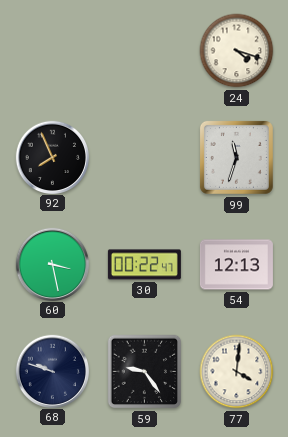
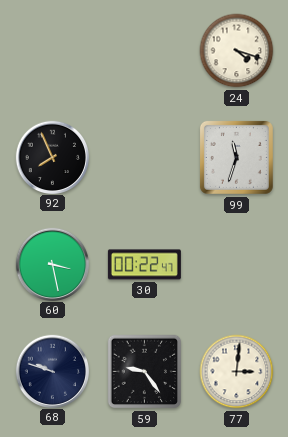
54: 12:13 -> none
77: 4:01 -> 3:01
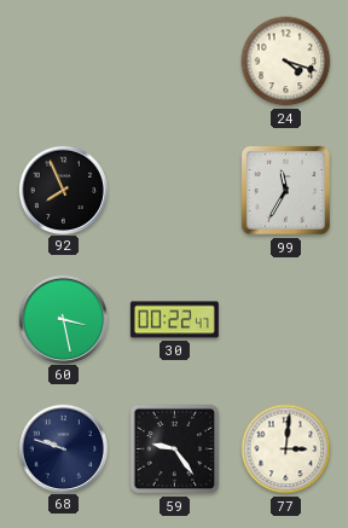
99: 11:33 -> 11:35
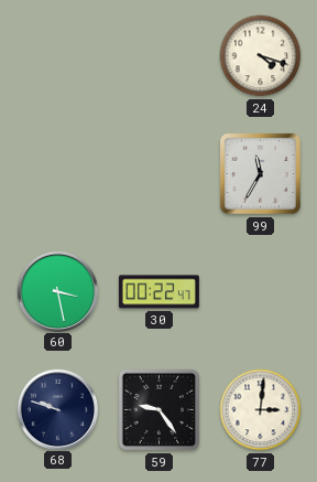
92: 7:56 -> none
